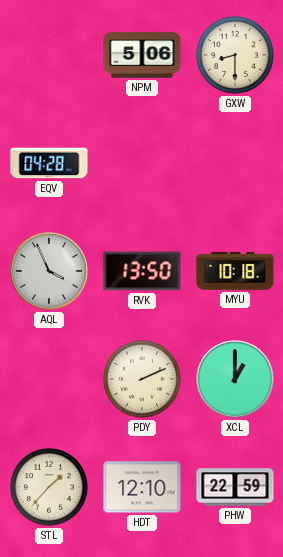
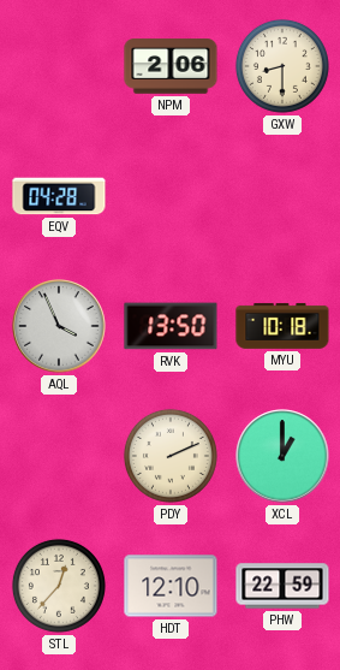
NPM: 5:06 -> 2:06
STL: 1:37 -> 12:37
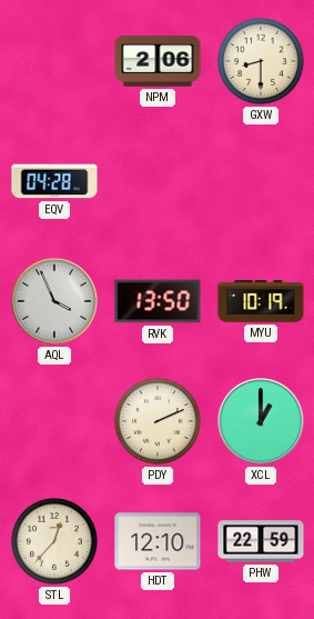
MYU: 10:18 -> 10:19
